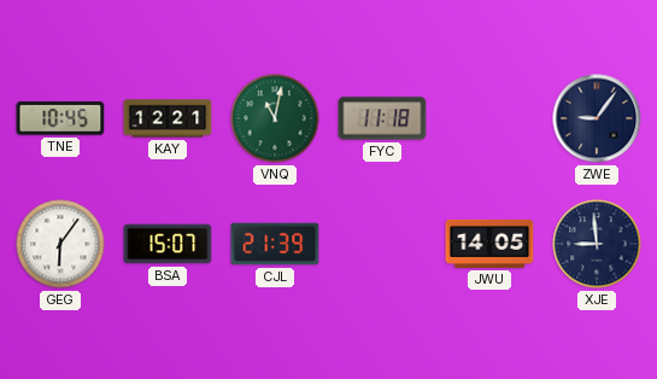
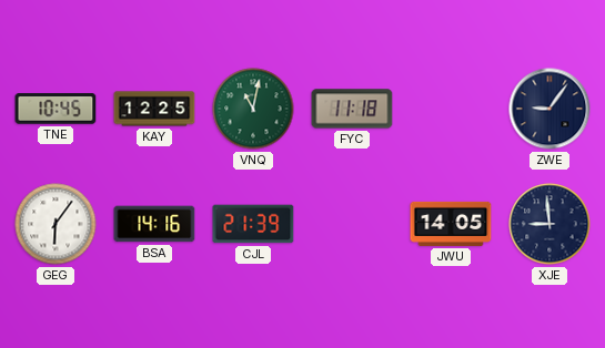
KAY: 12:21 -> 12:25
BSA: 15:07 -> 14:16
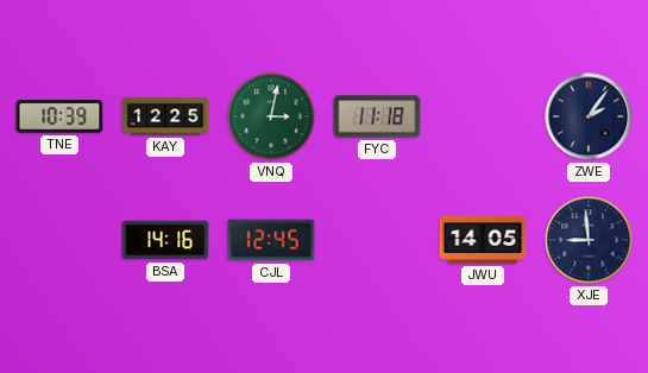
TNE: 10:45 -> 10:39
VNQ: 11:02 -> 3:02
ZWE: 9:06 -> 2:06
GEG: 6:06 -> none
CJL: 21:39 -> 12:45
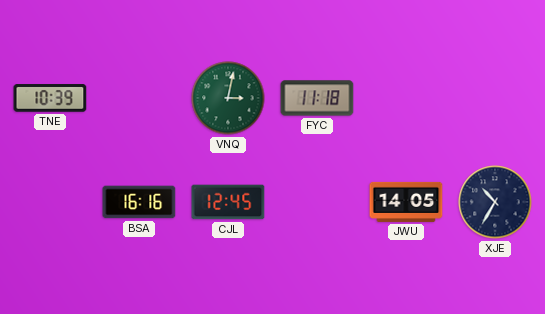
KAY: 12:25 -> none
ZWE: 2:06 -> none
BSA: 14:16 -> 16:16
XJE: 8:59 -> 10:35
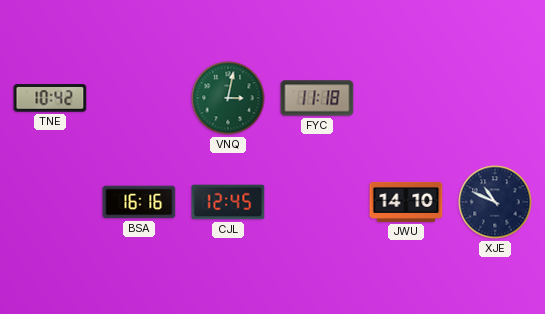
TNE: 10:39 -> 10:42
JWU: 14:05 -> 14:10
XJE: 10:35 -> 10:49
